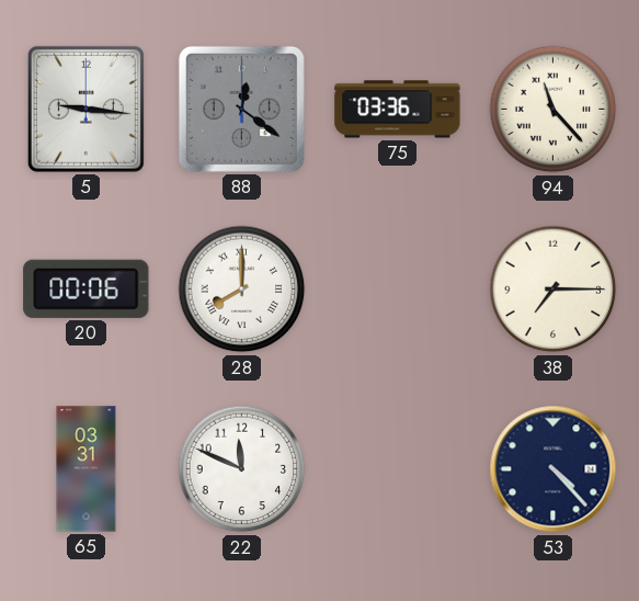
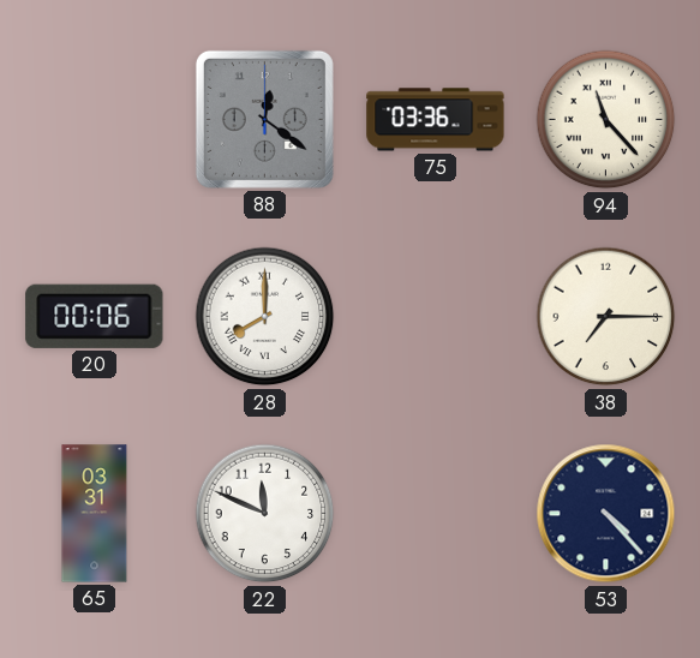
5: 9:16 -> none
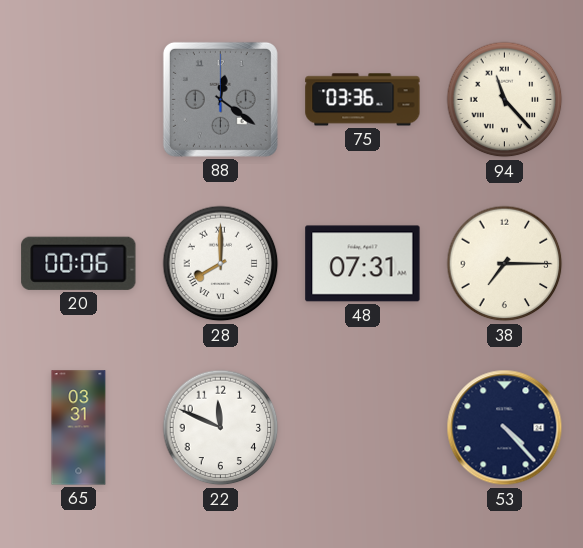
48: none -> 07:31
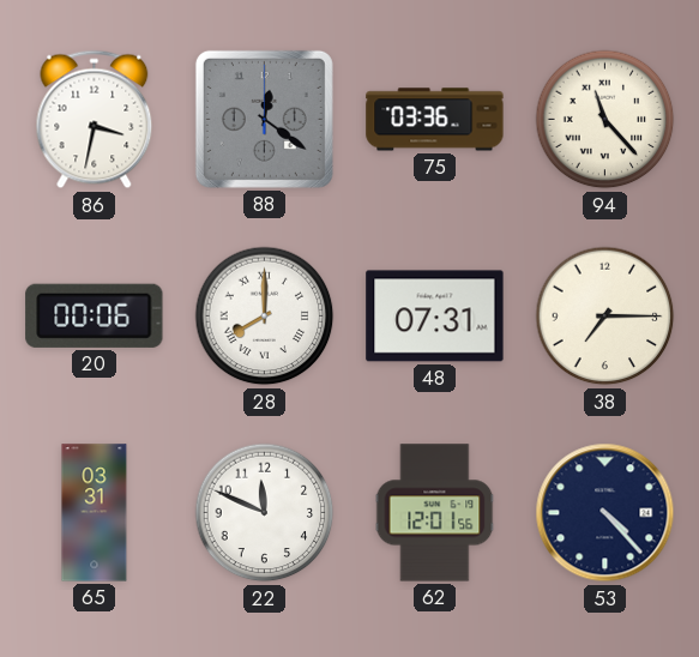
86: none -> 3:32
62: none -> 12:01
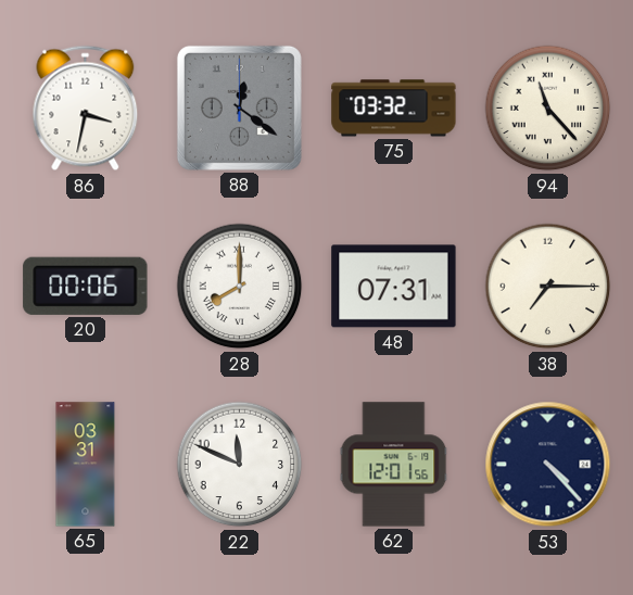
75: 03:36 -> 03:32
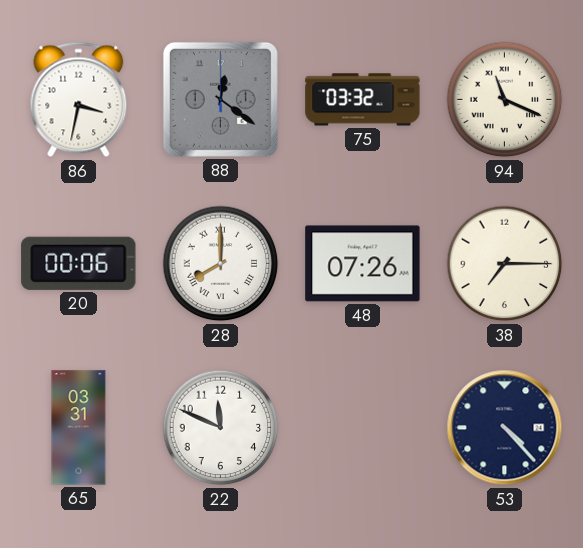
94: 11:23 -> 11:19
48: 07:31 -> 07:26
62: 12:01 -> none
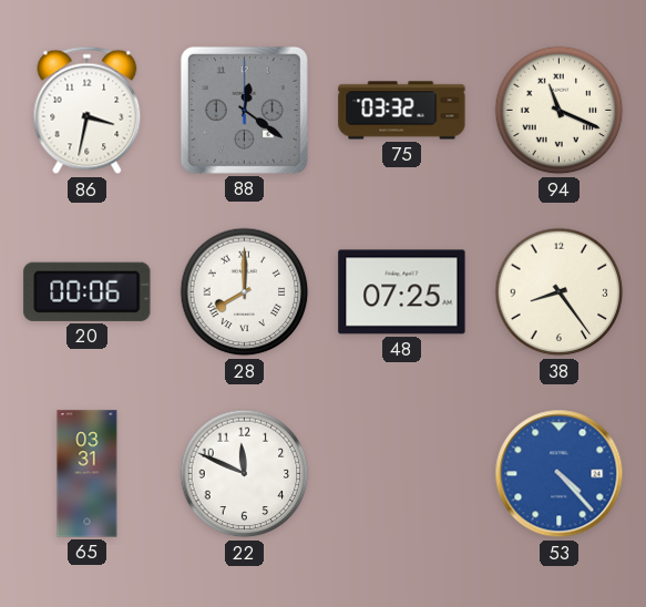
48: 07:26 -> 07:25
38: 7:15 -> 8:24
53 dial: navy -> blue
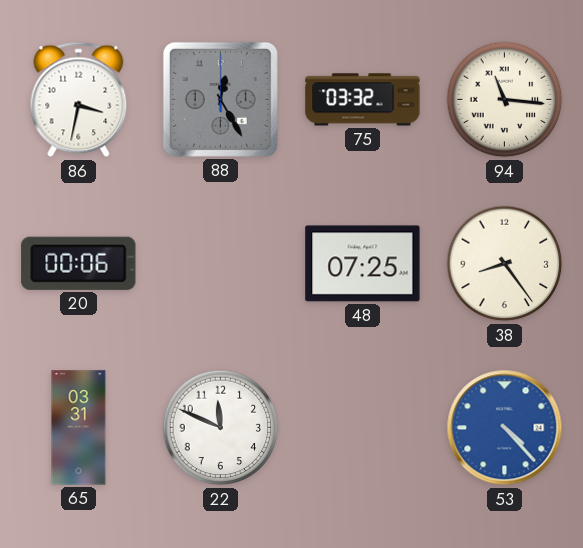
88: 12:21 -> 12:25
94: 11:19 -> 11:16
28: 8:00 -> none
